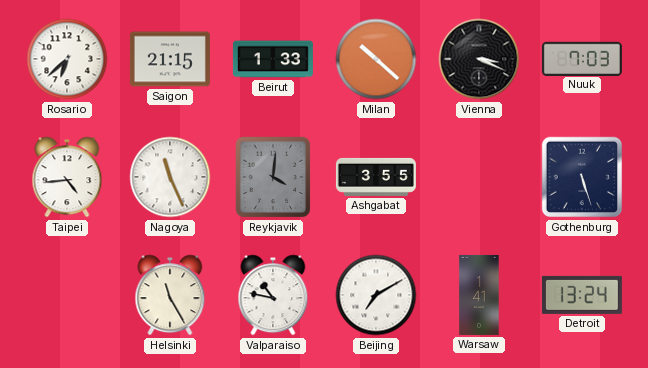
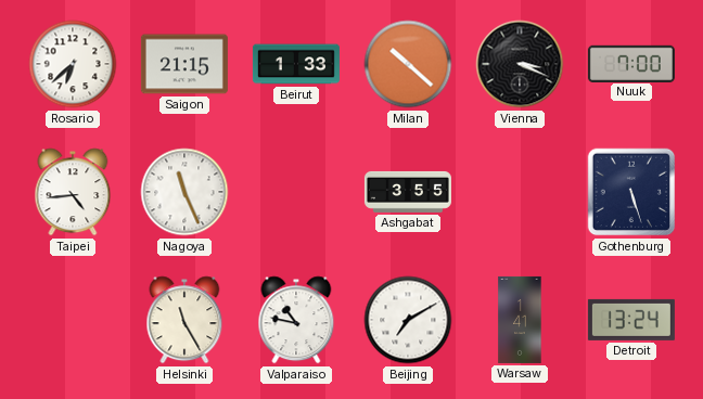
Nuuk: 7:03 -> 7:00
Reykjavik: 4:01 -> none
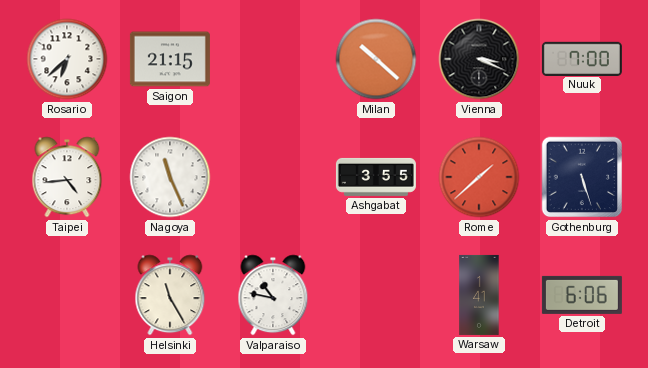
Beirut: 1:33 -> none
Rome: none -> 1:38
Beijing: 7:10 -> none
Detroit: 13:24 -> 6:06
